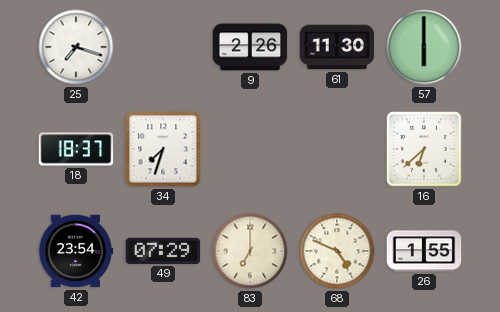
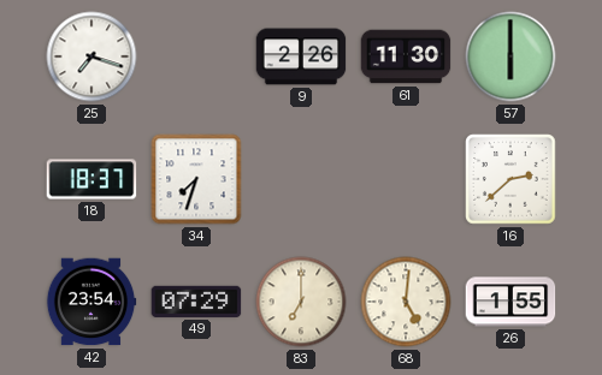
16: 6:38 -> 2:38
68: 4:49 -> 5:01
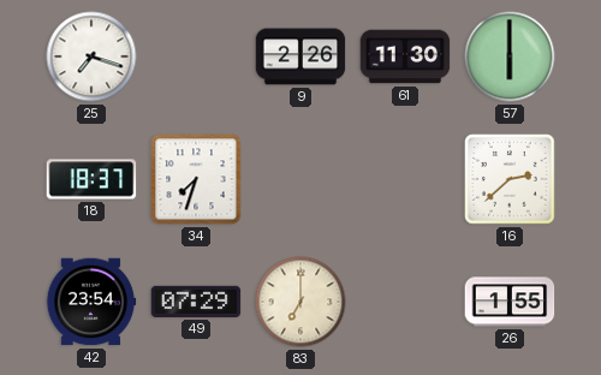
68: 5:01 -> none
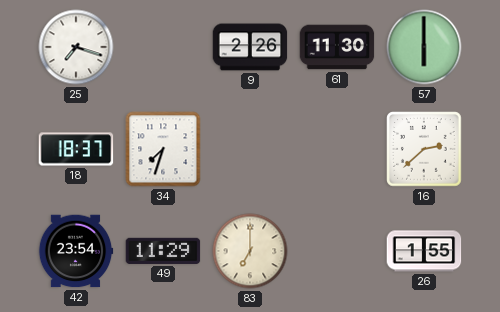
49: 07:29 -> 11:29
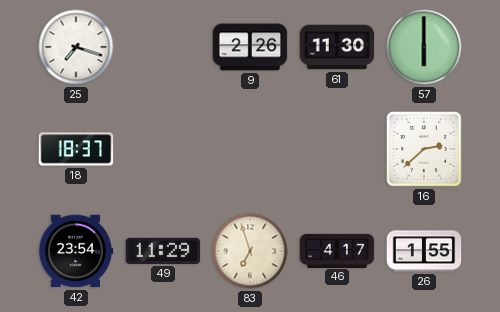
34: 7:33 -> none
83: 7:00 -> 6:57
46: none -> 4:17
